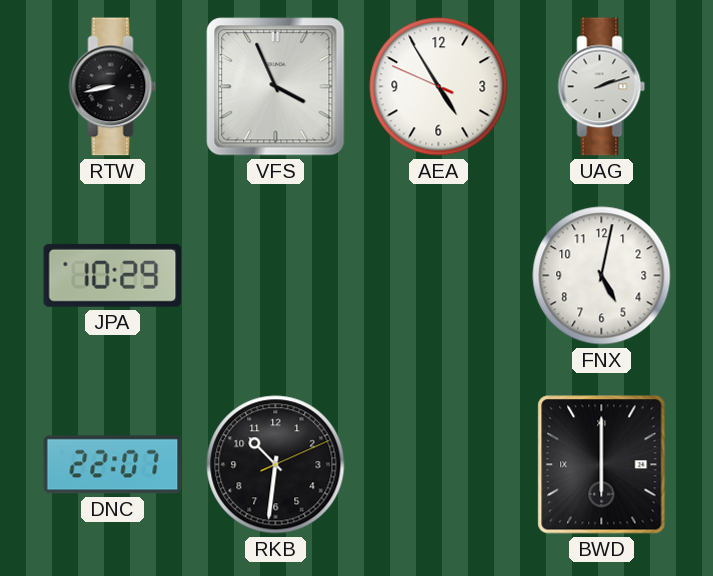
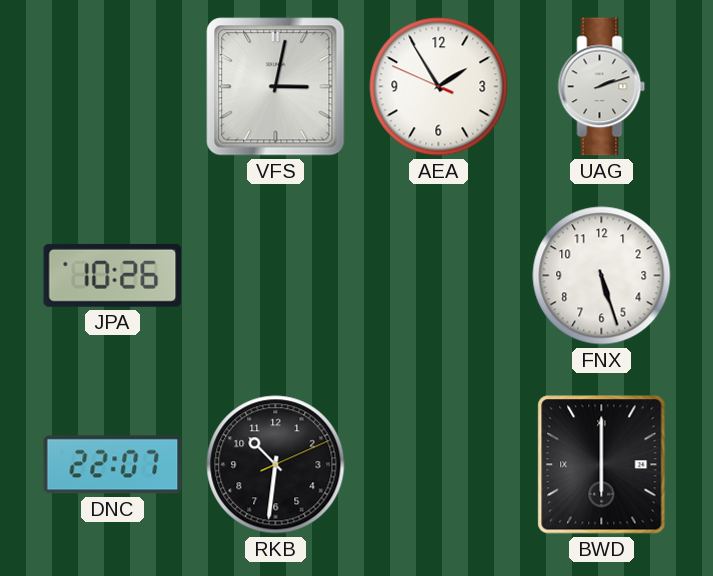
RTW: 8:43 -> none
VFS: 3:56 -> 3:02
AEA: 4:54 -> 1:54
JPA: 10:29 -> 10:26
FNX: 5:02 -> 5:27
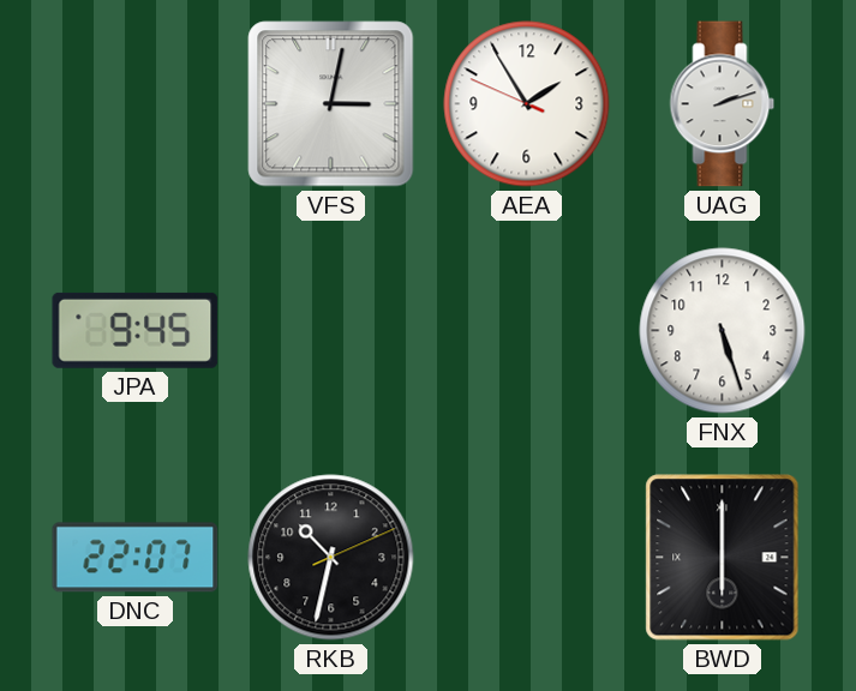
JPA: 10:26 -> 9:45
RKB: 10:31 -> 10:32
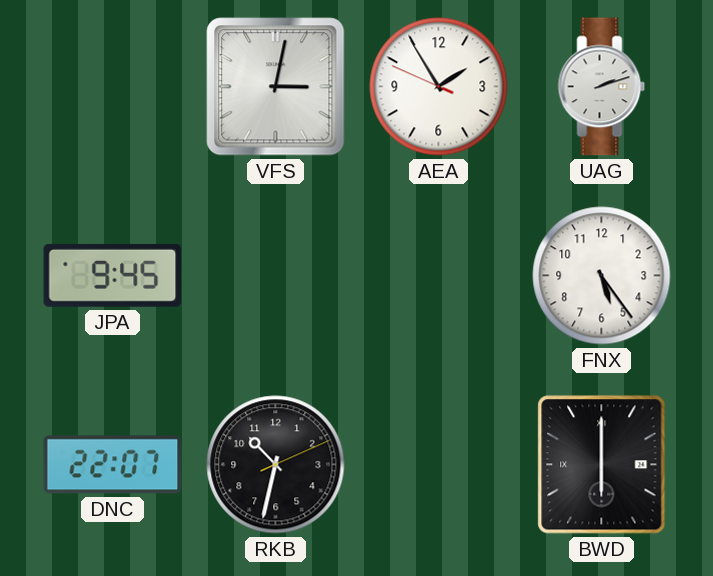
FNX: 5:27 -> 5:24
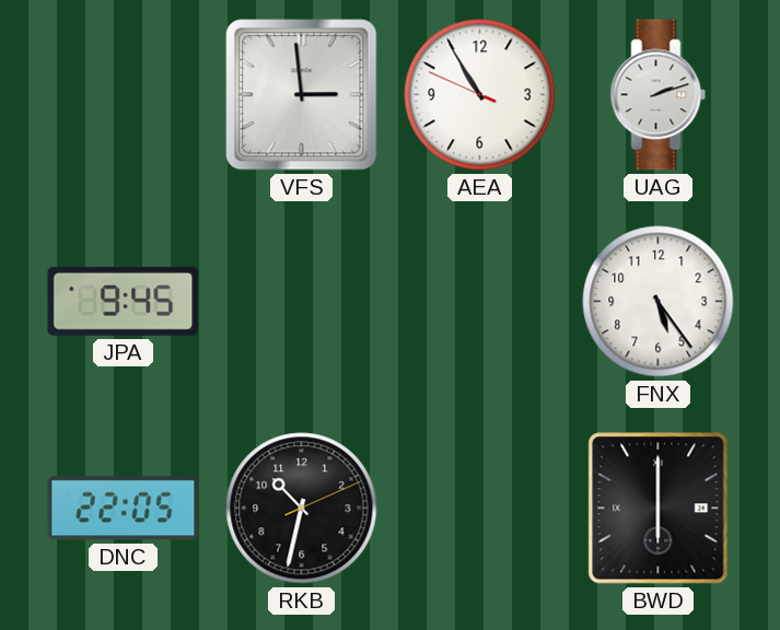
VFS: 3:02 -> 2:59
AEA: 1:54 -> 10:54
DNC: 22:07 -> 22:05
